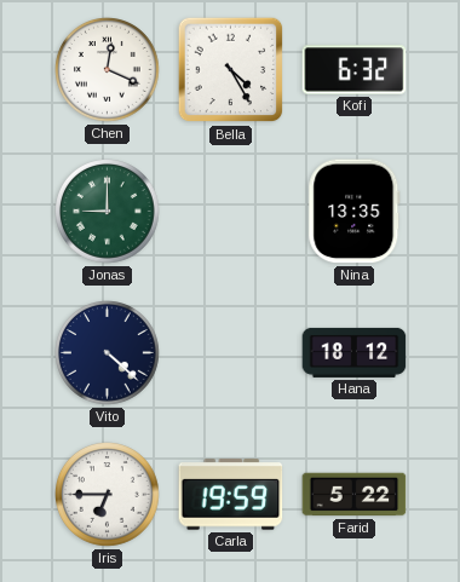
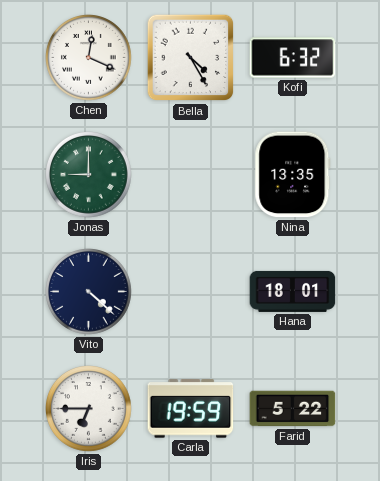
Hana: 18:12 -> 18:01
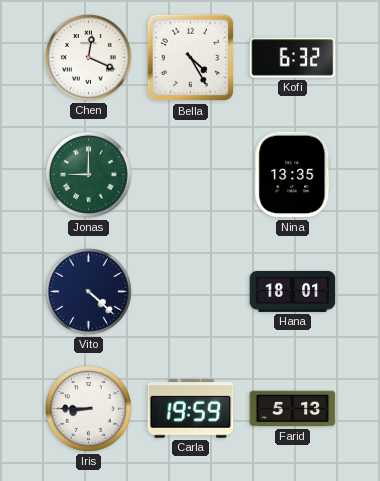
Iris: 6:45 -> 8:45
Farid: 5:22 -> 5:13
